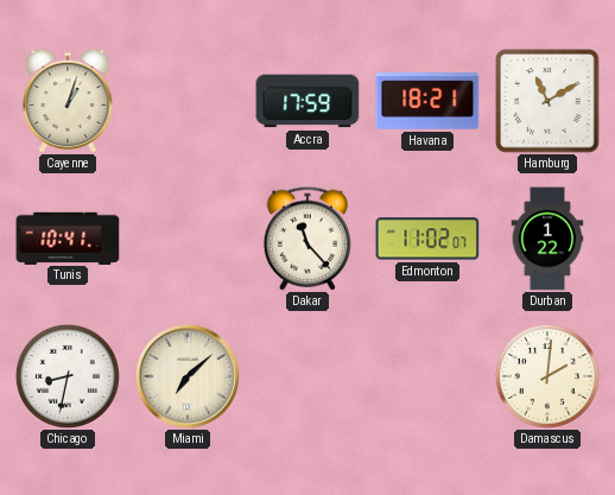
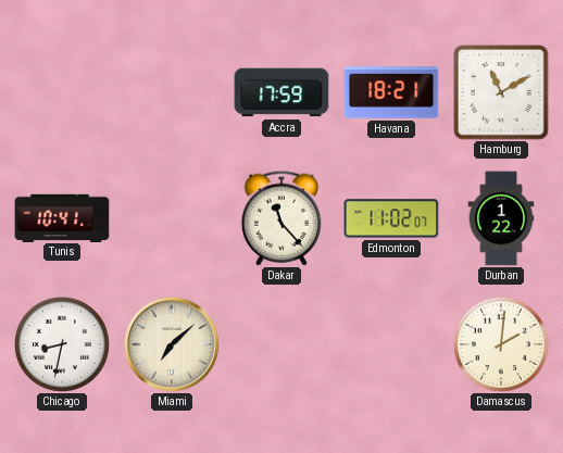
Cayenne: 1:03 -> none
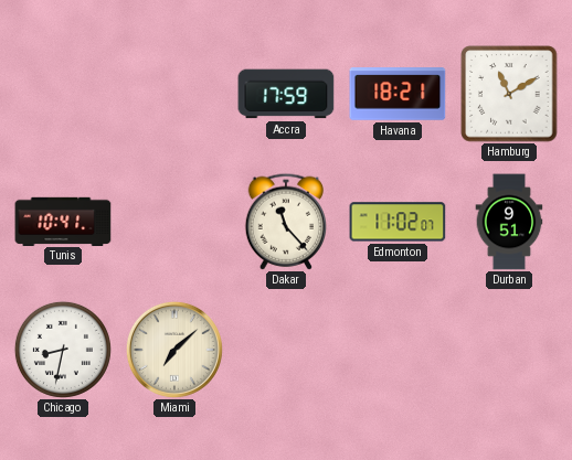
Durban: 1:22 -> 9:51
Damascus: 2:01 -> none
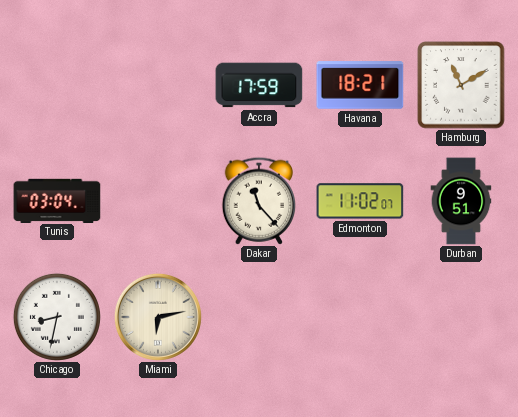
Tunis: 10:41 -> 03:04
Miami: 7:08 -> 6:13
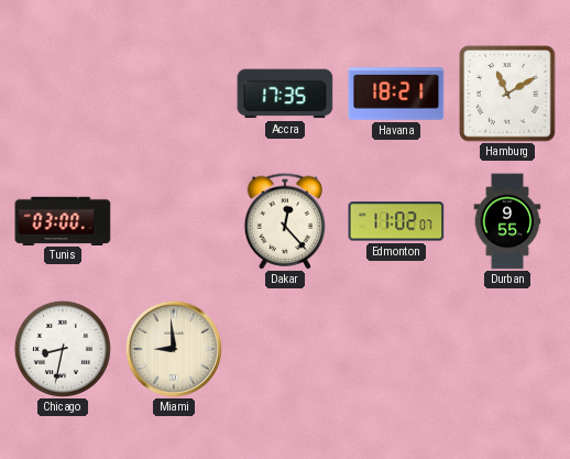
Accra: 17:59 -> 17:35
Tunis: 03:04 -> 03:00
Dakar: 11:23 -> 12:23
Durban: 9:51 -> 9:55
Miami: 6:13 -> 8:59
